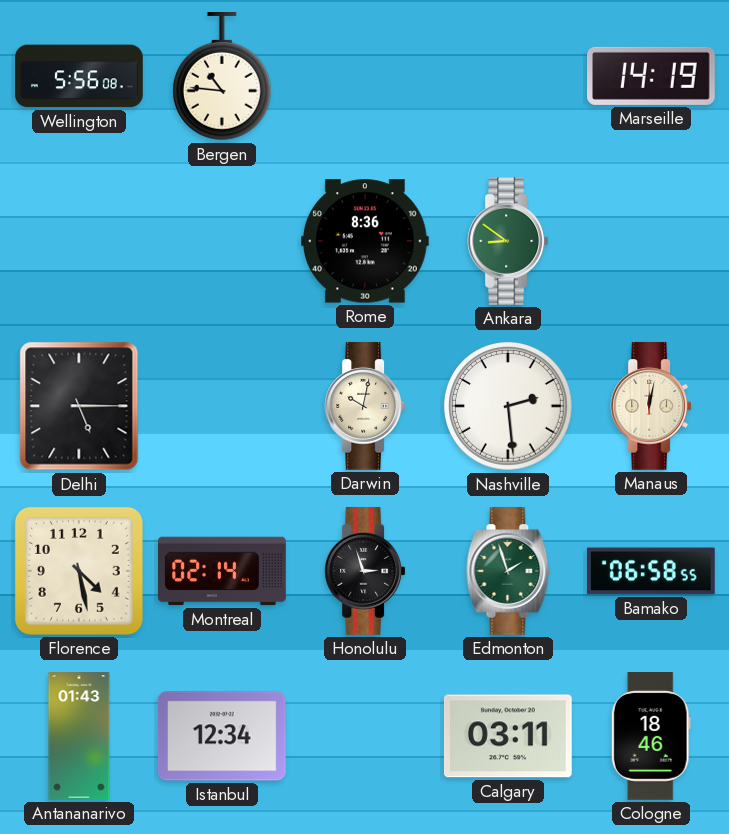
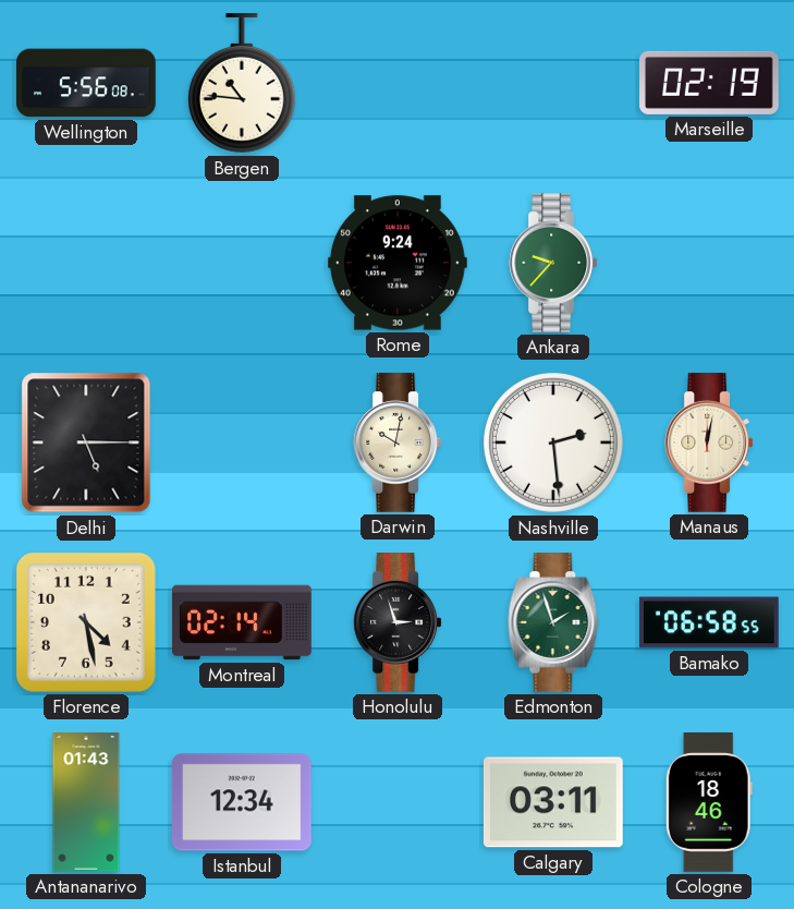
Marseille: 14:19 -> 02:19
Rome: 8:36 -> 9:24
Ankara: 8:51 -> 9:37
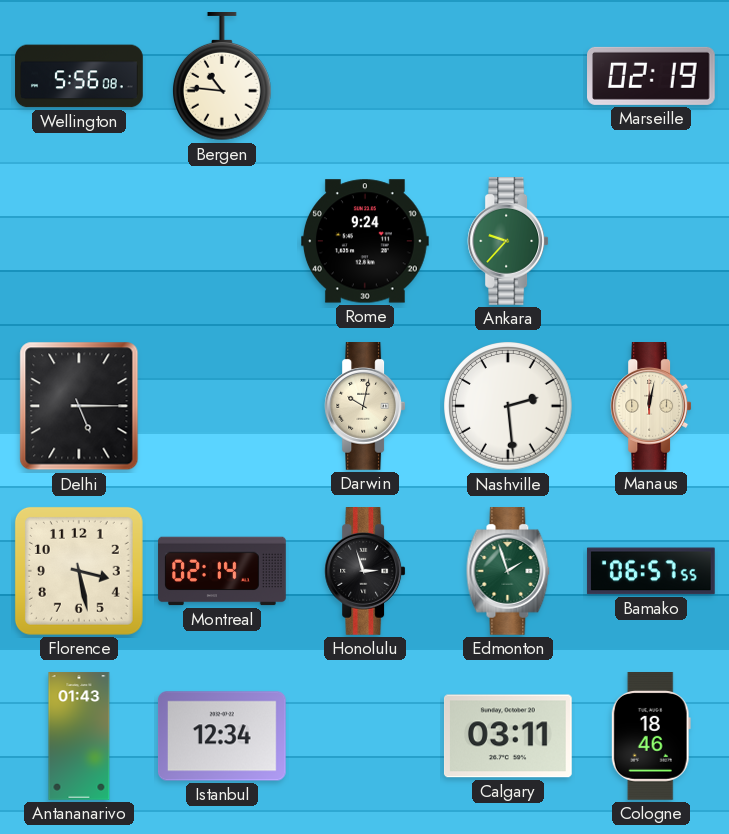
Florence: 4:28 -> 3:28
Bamako: 06:58 -> 06:57
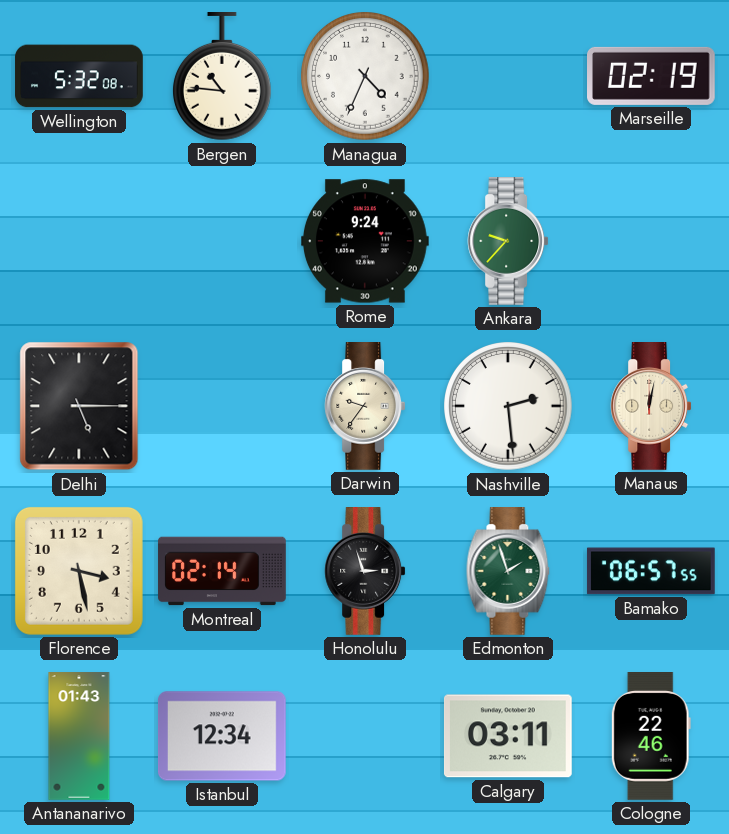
Wellington: 5:56 -> 5:32
Managua: none -> 4:34
Darwin: 10:02 -> 9:36
Cologne: 18:46 -> 22:46
